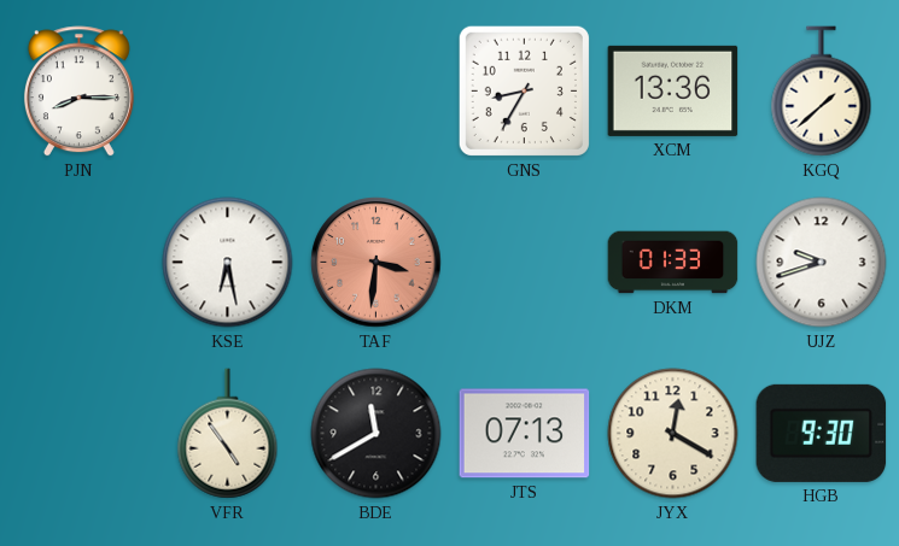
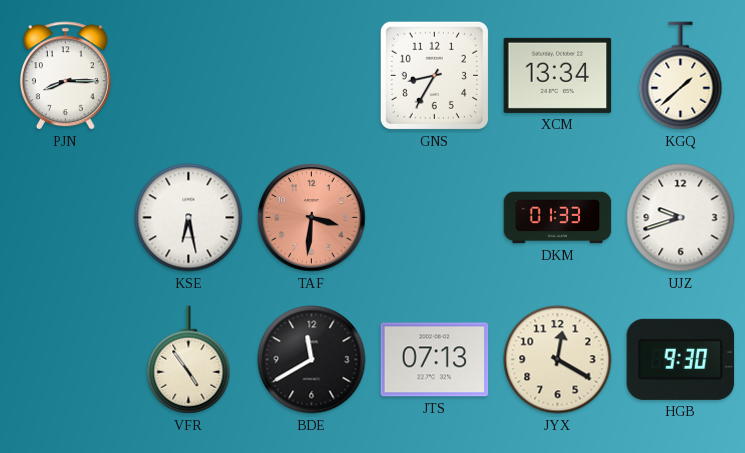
XCM: 13:36 -> 13:34
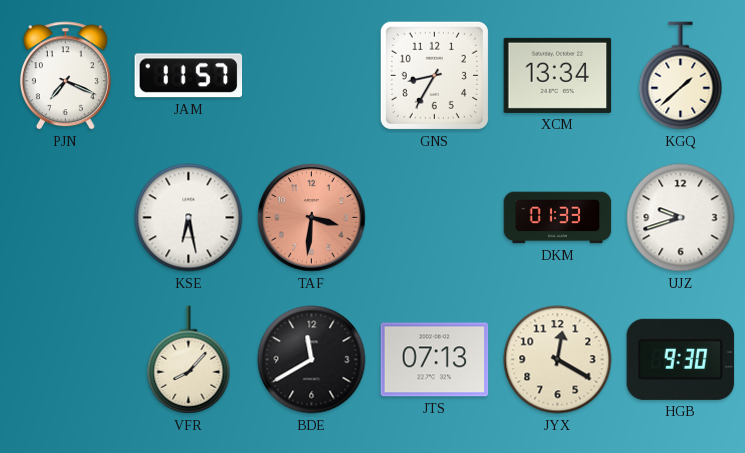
PJN: 8:15 -> 7:19
JAM: none -> 11:57
VFR: 4:54 -> 8:07
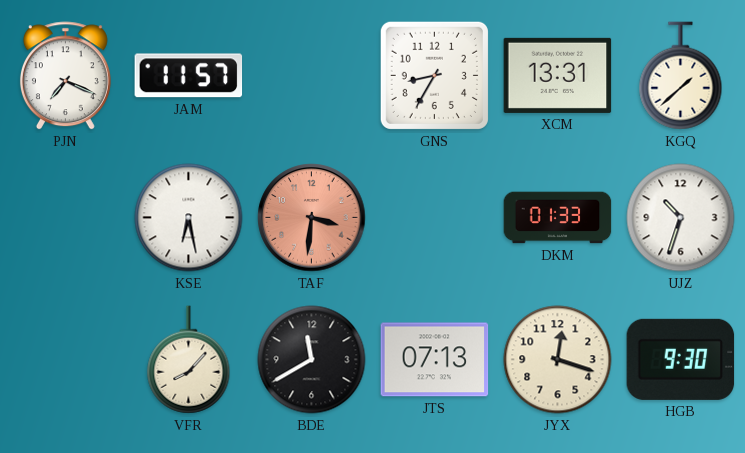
XCM: 13:34 -> 13:31
UJZ: 9:42 -> 10:33
JYX: 12:20 -> 12:18
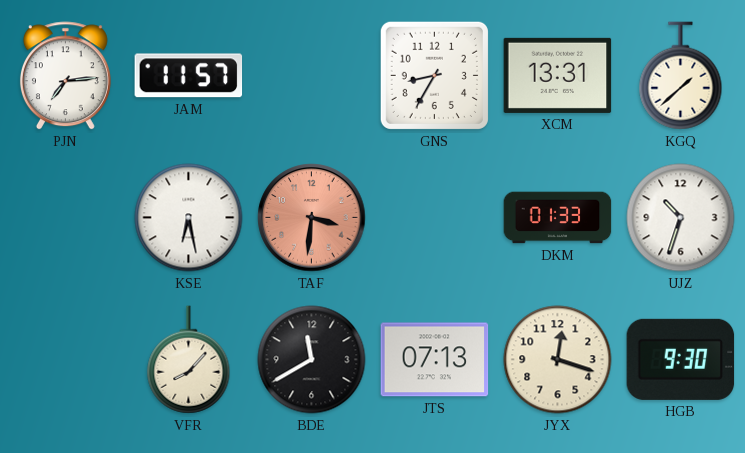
PJN: 7:19 -> 7:14
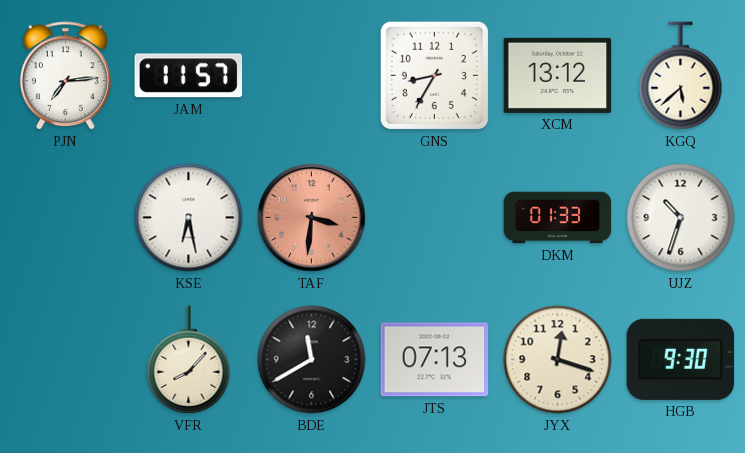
XCM: 13:31 -> 13:12
KGQ: 1:38 -> 5:38
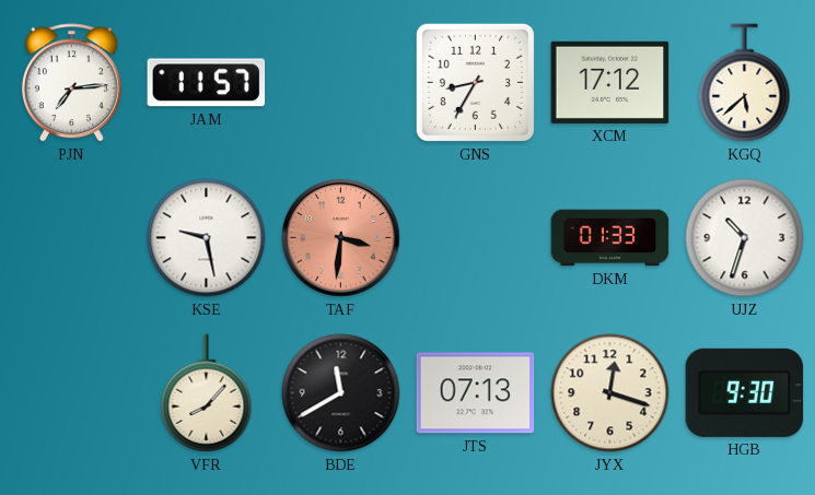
XCM: 13:12 -> 17:12
KSE: 6:28 -> 9:28
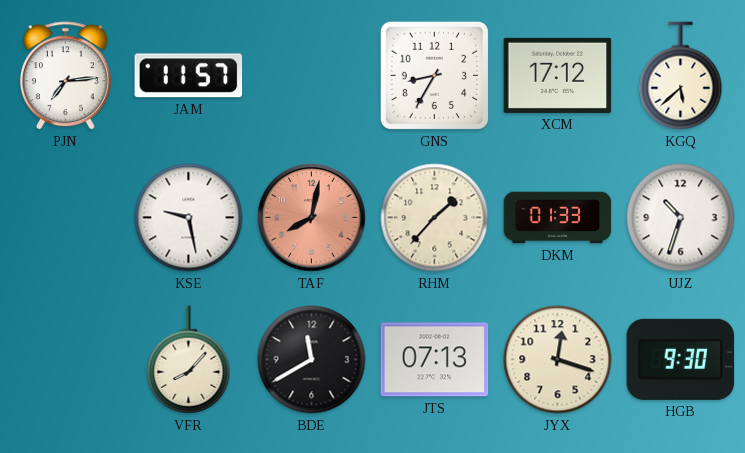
TAF: 3:31 -> 8:02
RHM: none -> 1:37
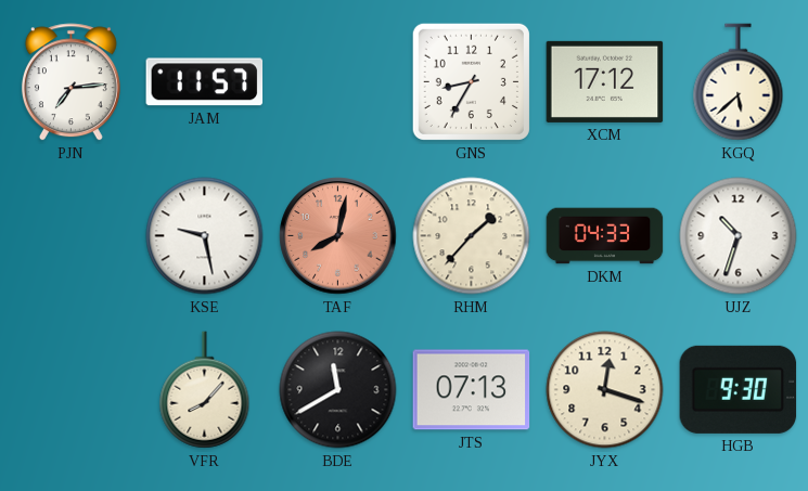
DKM: 01:33 -> 04:33
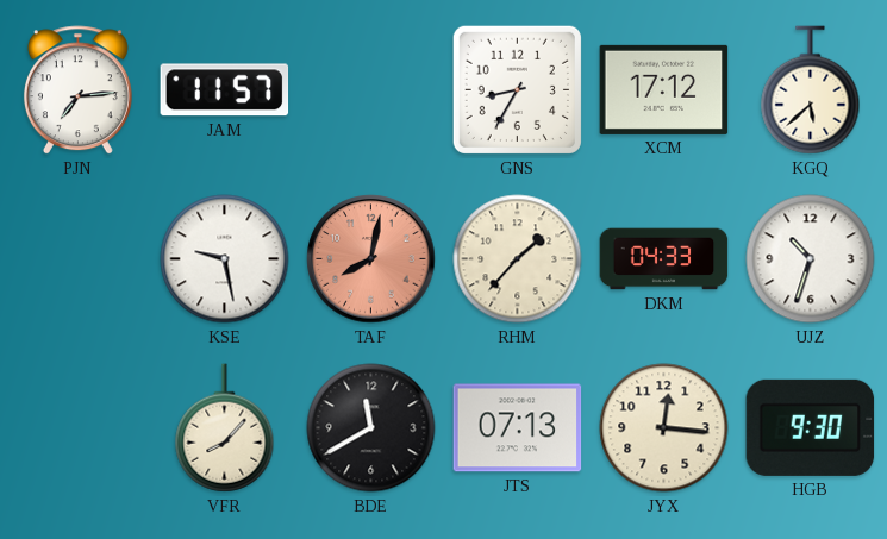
JYX: 12:18 -> 12:16
